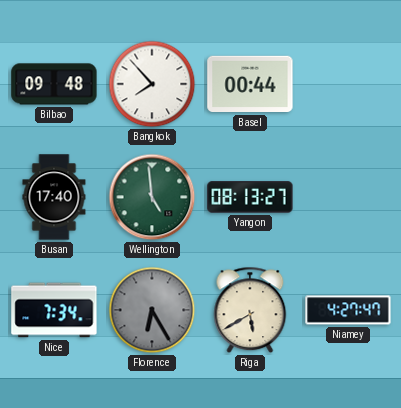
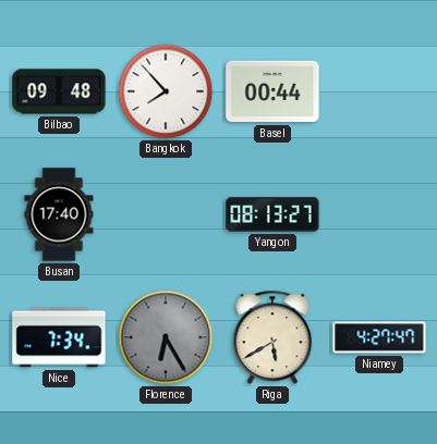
Wellington: 4:59 -> none
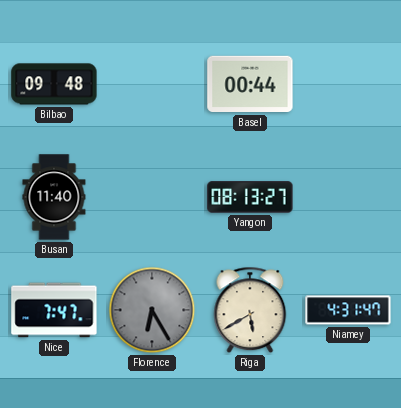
Bangkok: 7:53 -> none
Busan: 17:40 -> 11:40
Nice: 7:34 -> 7:47
Niamey: 4:27 -> 4:31
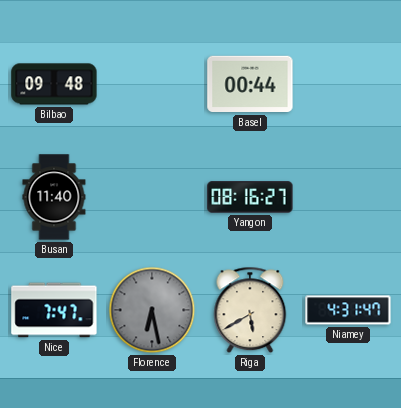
Yangon: 08:13 -> 08:16
Florence: 6:25 -> 6:28
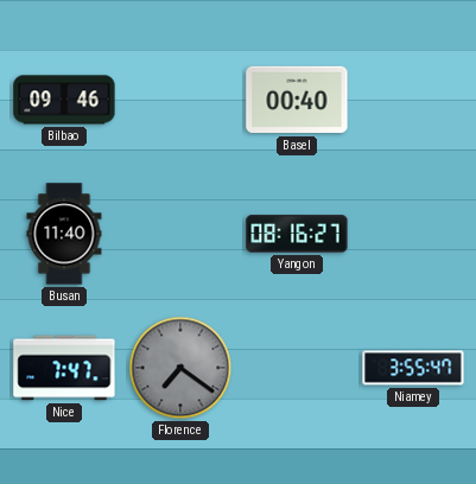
Bilbao: 09:48 -> 09:46
Basel: 00:44 -> 00:40
Florence: 6:28 -> 7:21
Riga: 5:40 -> none
Niamey: 4:31 -> 3:55
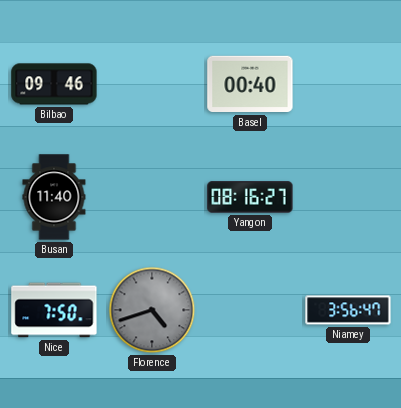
Nice: 7:47 -> 7:50
Florence: 7:21 -> 4:42
Niamey: 3:55 -> 3:56
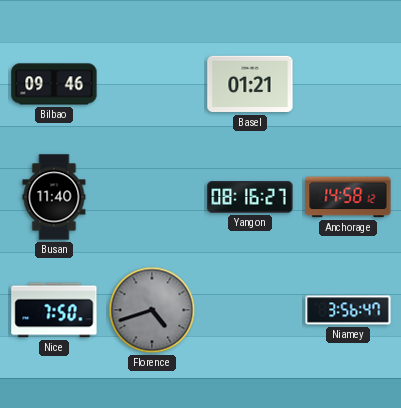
Basel: 00:40 -> 01:21
Anchorage: none -> 14:58
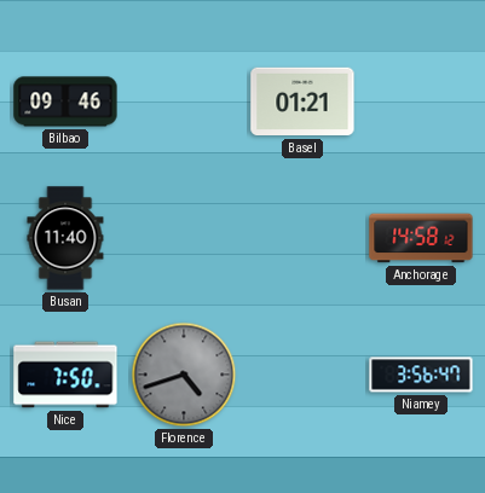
Yangon: 08:16 -> none
